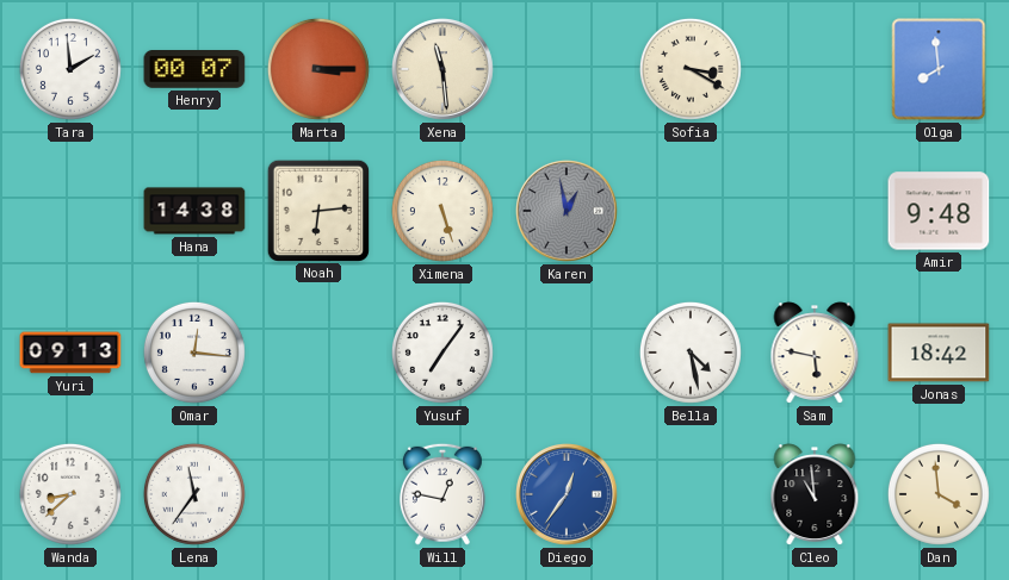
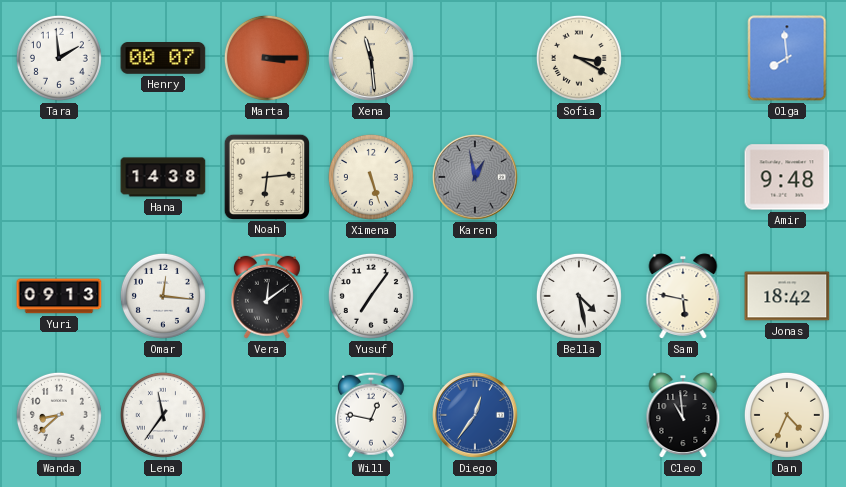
Vera: none -> 12:09
Dan: 3:59 -> 4:34
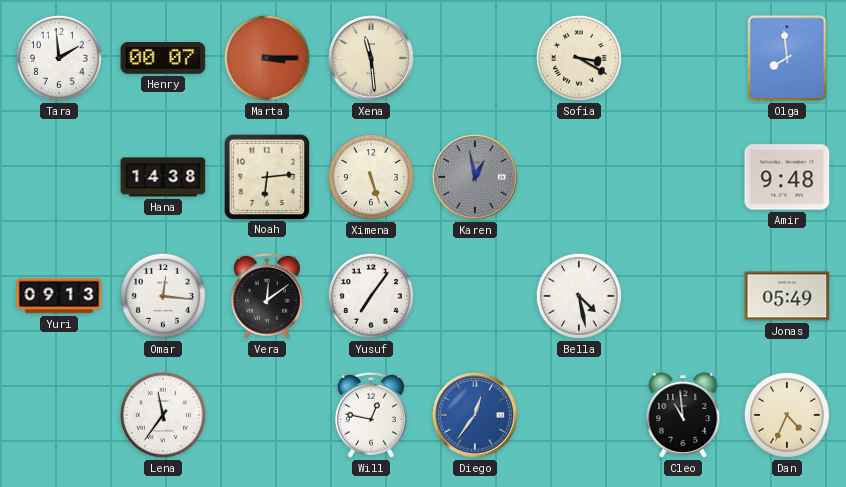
Sam: 5:47 -> none
Jonas: 18:42 -> 05:49
Wanda: 8:38 -> none
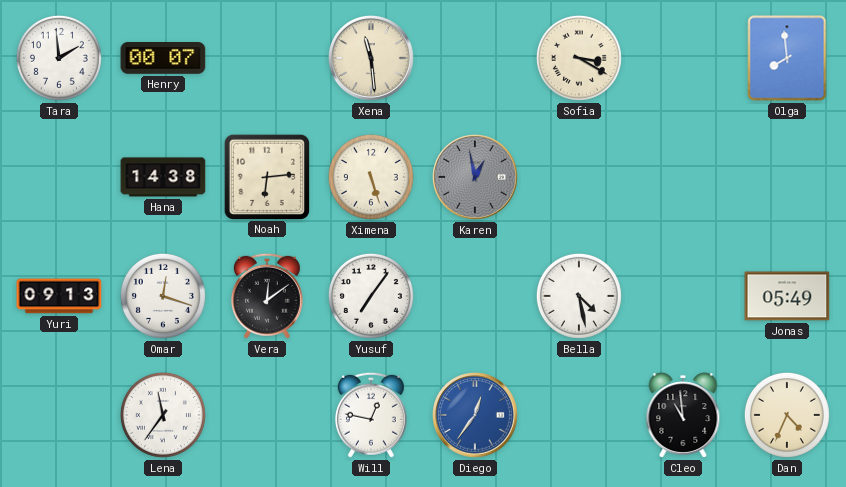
Marta: 3:15 -> none
Amir: 9:48 -> none
Omar: 12:16 -> 12:18
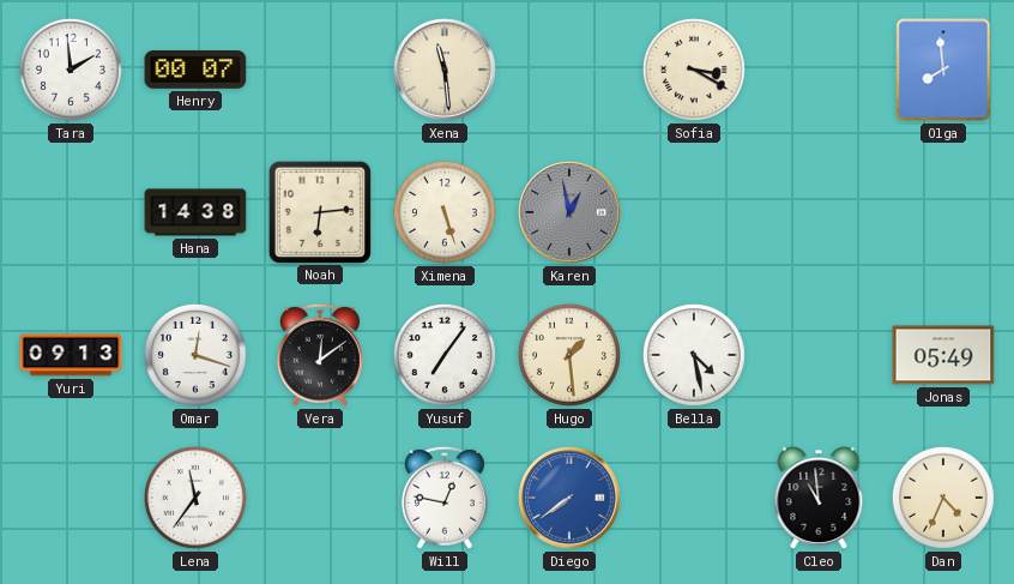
Hugo: none -> 1:29
Diego: 12:36 -> 7:39
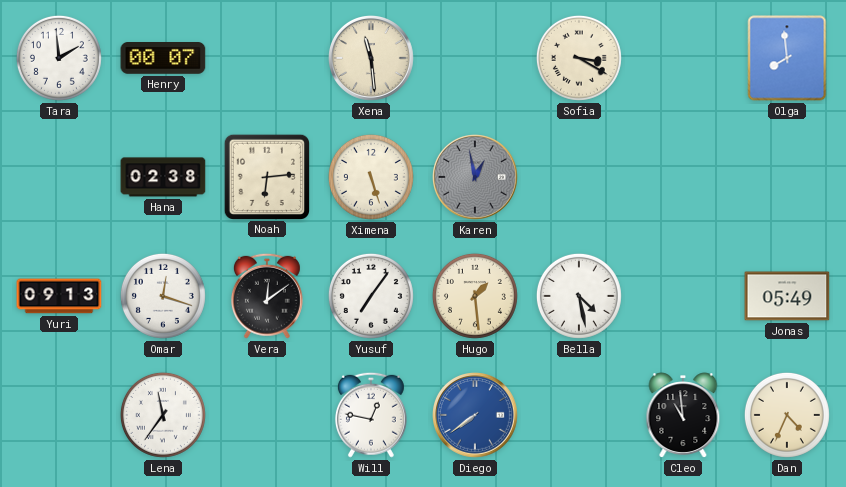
Hana: 14:38 -> 02:38
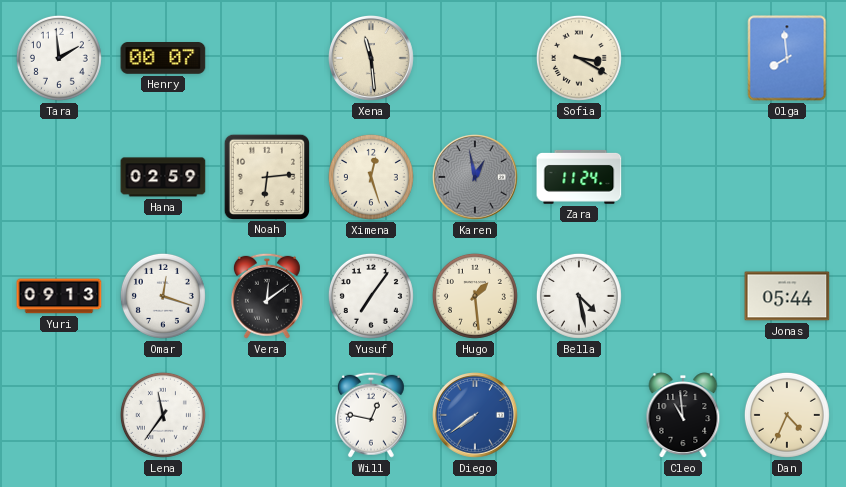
Hana: 02:38 -> 02:59
Ximena: 5:27 -> 12:27
Zara: none -> 11:24
Jonas: 05:49 -> 05:44
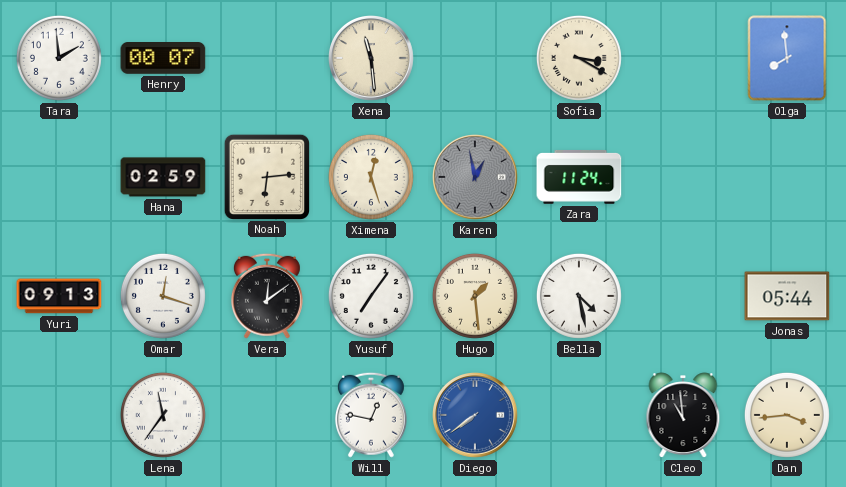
Dan: 4:34 -> 3:44
